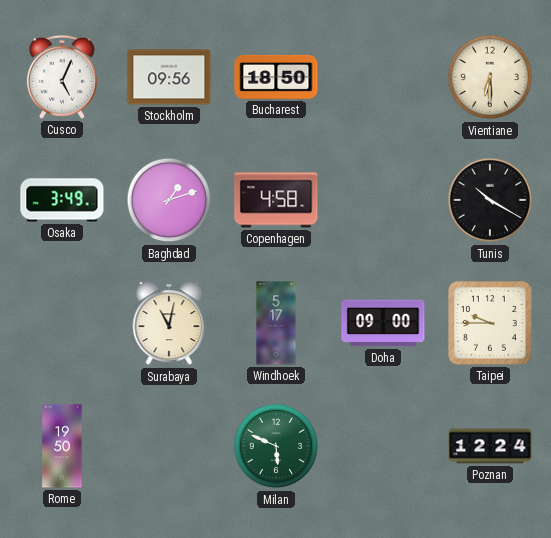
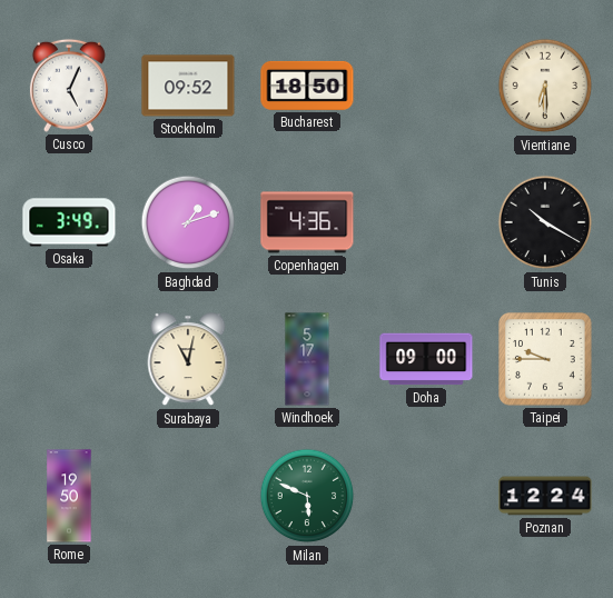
Stockholm: 09:56 -> 09:52
Copenhagen: 4:58 -> 4:36
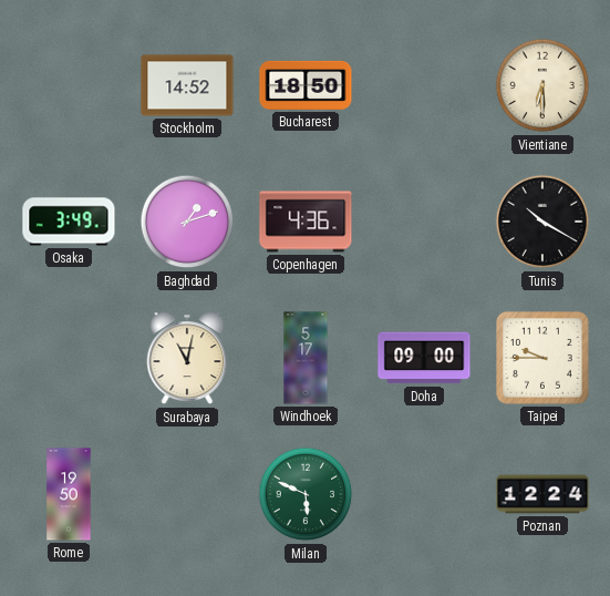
Cusco: 5:04 -> none
Stockholm: 09:52 -> 14:52
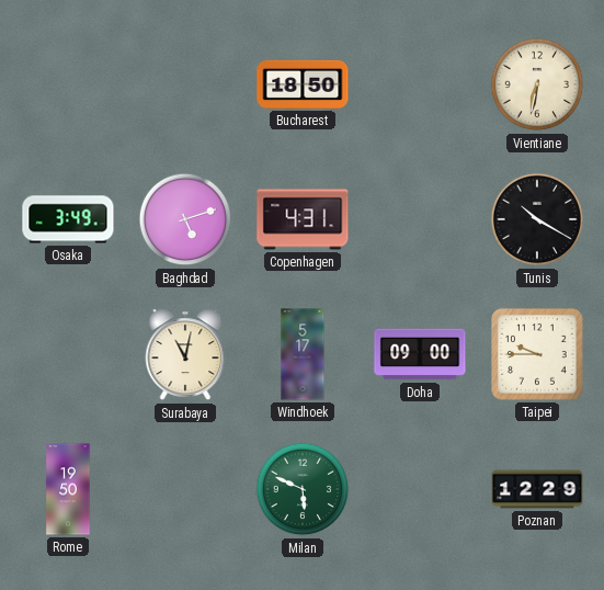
Stockholm: 14:52 -> none
Vientiane: 6:30 -> 6:32
Baghdad: 1:12 -> 5:12
Copenhagen: 4:36 -> 4:31
Poznan: 12:24 -> 12:29
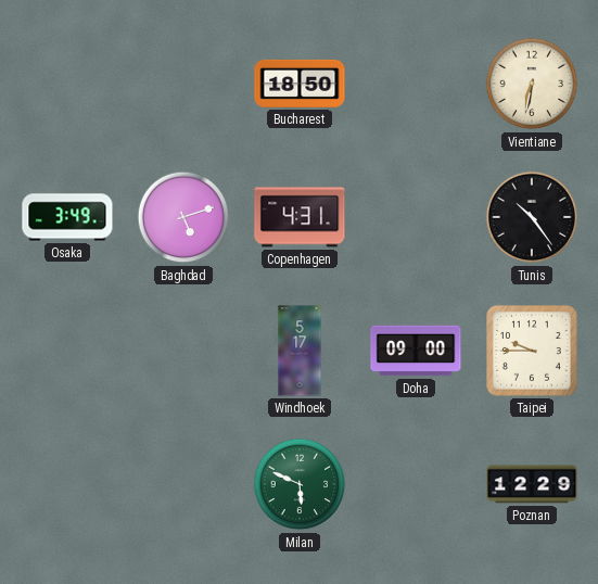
Tunis: 10:20 -> 10:24
Surabaya: 11:02 -> none
Rome: 19:50 -> none
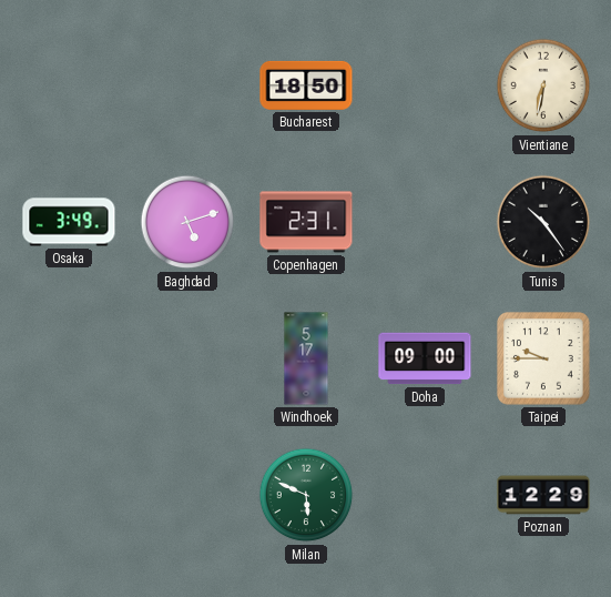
Copenhagen: 4:31 -> 2:31
